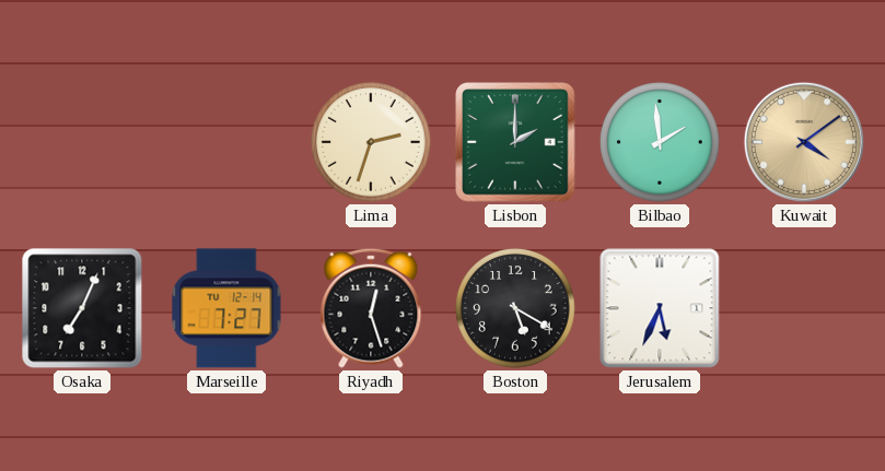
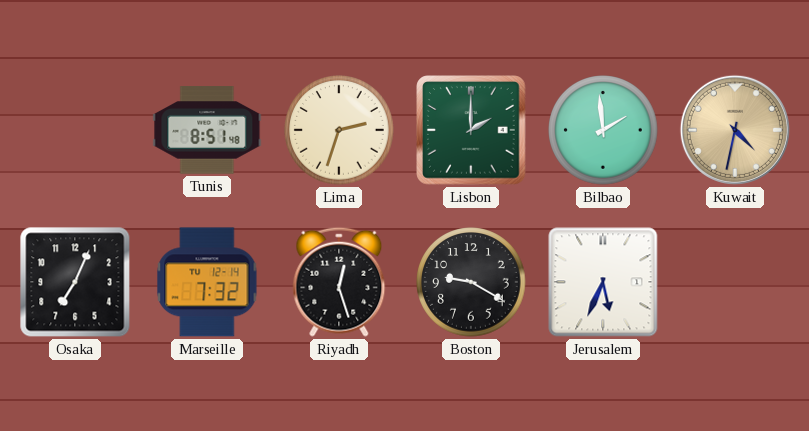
Tunis: none -> 8:51
Kuwait: 4:09 -> 4:32
Marseille: 7:27 -> 7:32
Boston: 5:20 -> 9:20
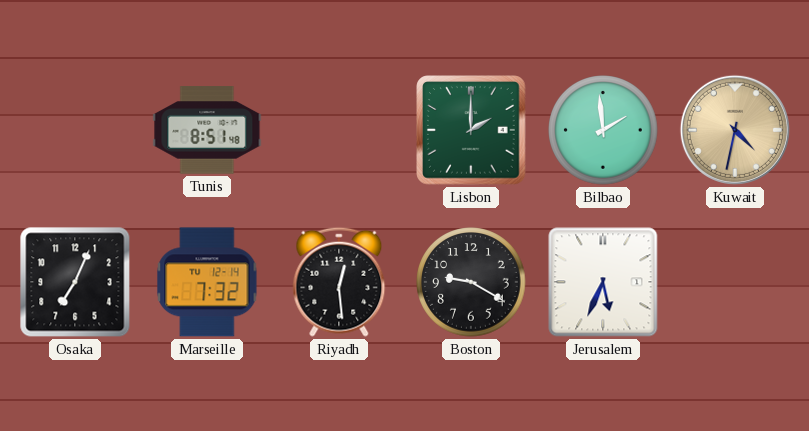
Lima: 2:33 -> none
Riyadh: 12:27 -> 12:29
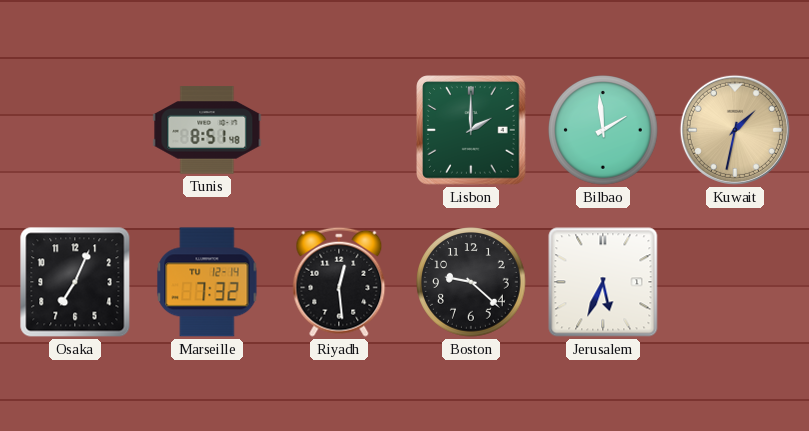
Kuwait: 4:32 -> 1:32
Boston: 9:20 -> 9:22
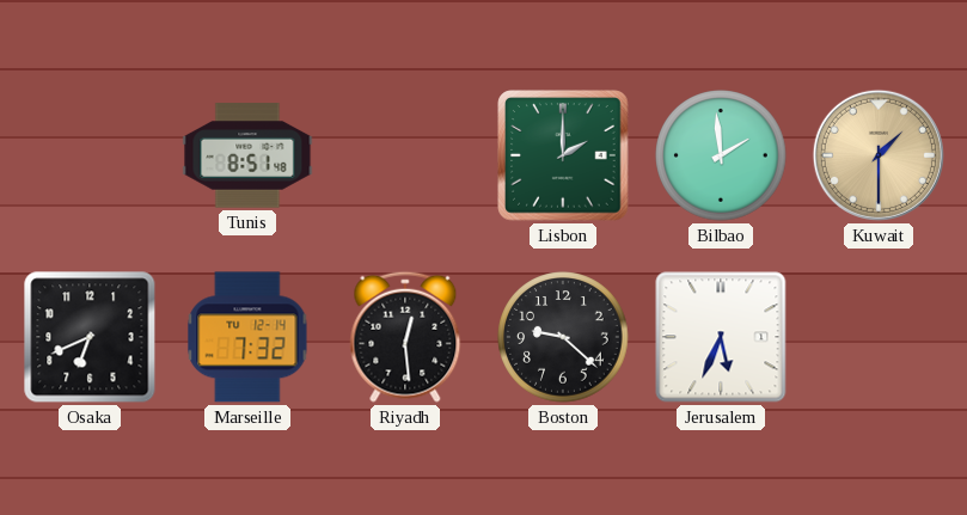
Kuwait: 1:32 -> 1:30
Osaka: 7:04 -> 6:41
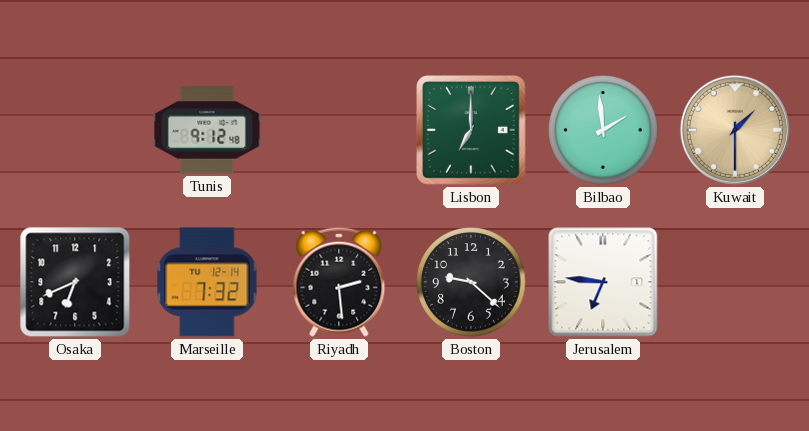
Tunis: 8:51 -> 9:12
Lisbon: 2:00 -> 7:00
Riyadh: 12:29 -> 2:29
Jerusalem: 5:34 -> 6:46
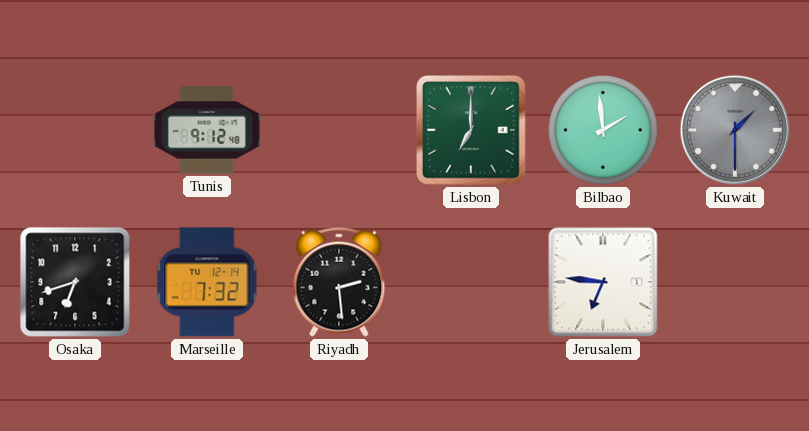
Kuwait dial: champagne -> grey
Osaka: 6:41 -> 6:42
Boston: 9:22 -> none
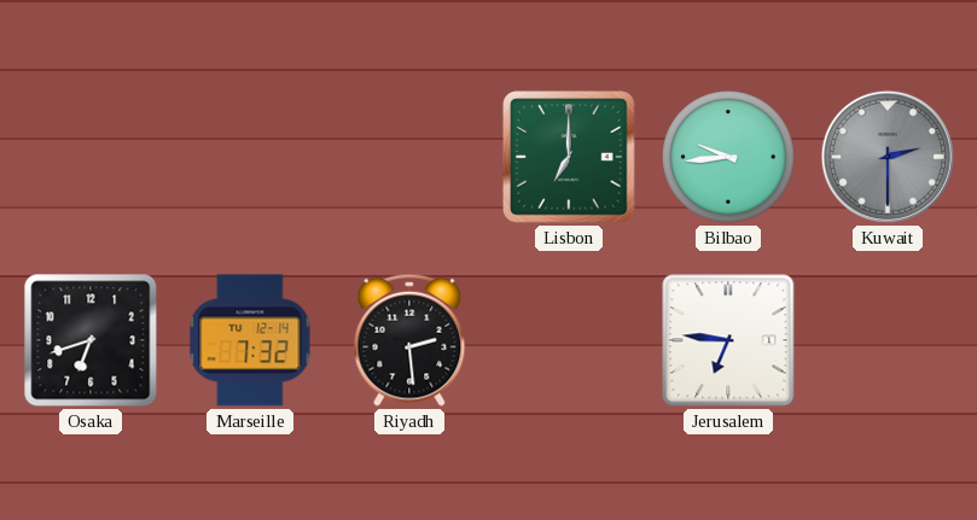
Tunis: 9:12 -> none
Bilbao: 1:59 -> 9:44
Kuwait: 1:30 -> 2:30
